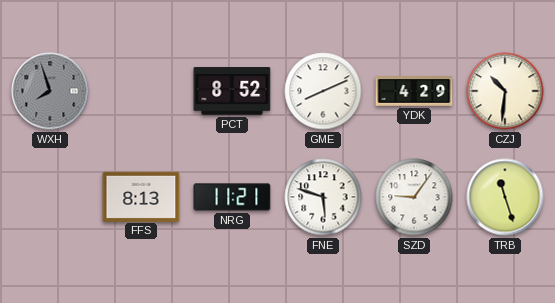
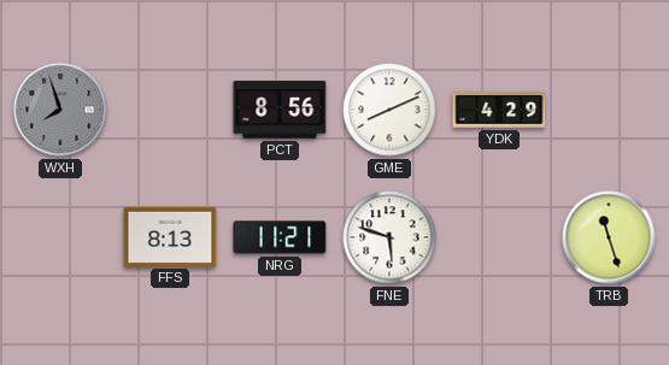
PCT: 8:52 -> 8:56
CZJ: 10:31 -> none
SZD: 9:06 -> none
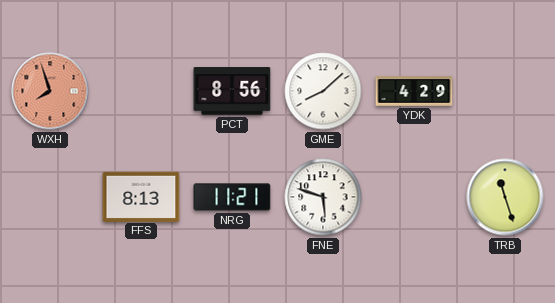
WXH dial: grey -> salmon
GME: 8:11 -> 8:08
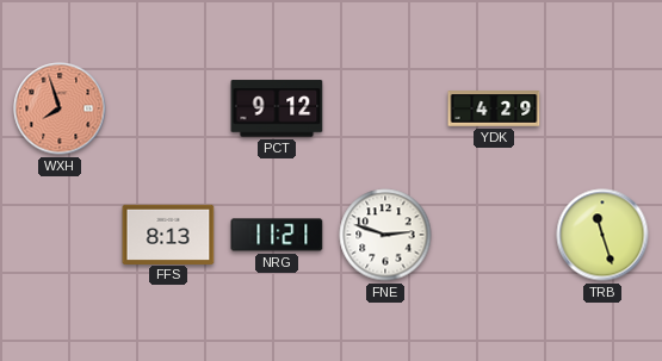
PCT: 8:56 -> 9:12
GME: 8:08 -> none
FNE: 5:48 -> 2:48
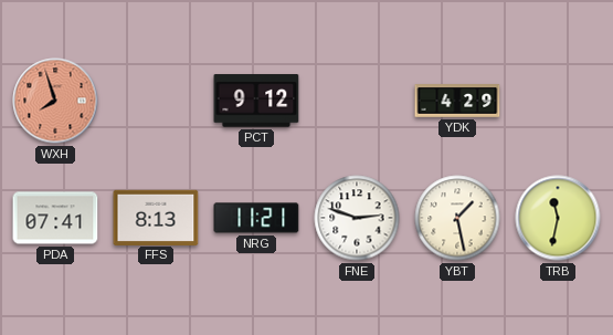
PDA: none -> 07:41
YBT: none -> 1:28
TRB: 11:27 -> 11:32
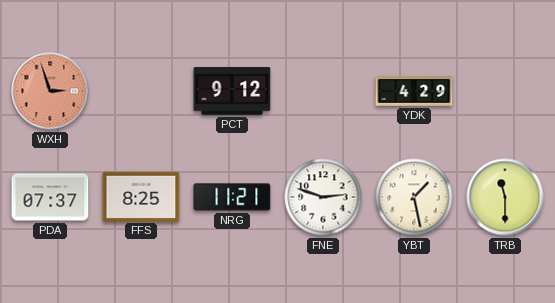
WXH: 7:57 -> 2:57
PDA: 07:41 -> 07:37
FFS: 8:13 -> 8:25
TRB: 11:32 -> 11:30
